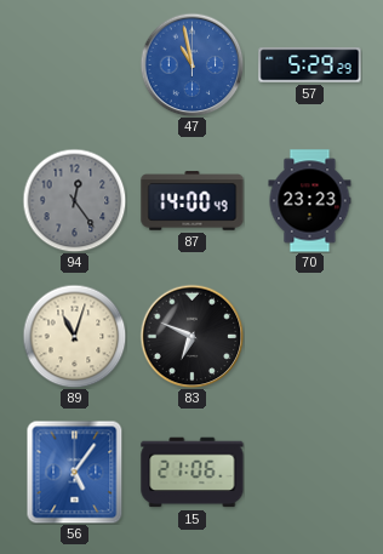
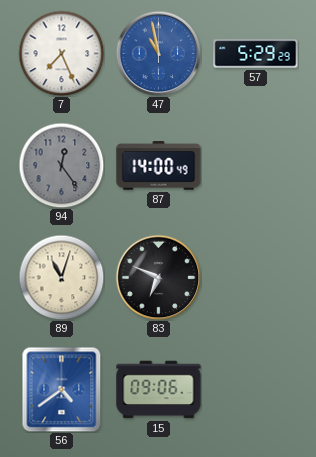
7: none -> 7:26
70: 23:23 -> none
56: 5:06 -> 4:39
15: 21:06 -> 09:06
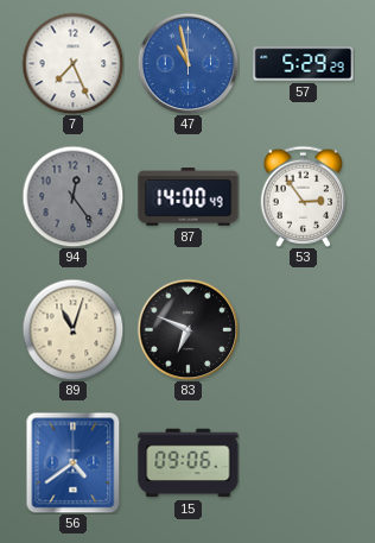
53: none -> 2:54
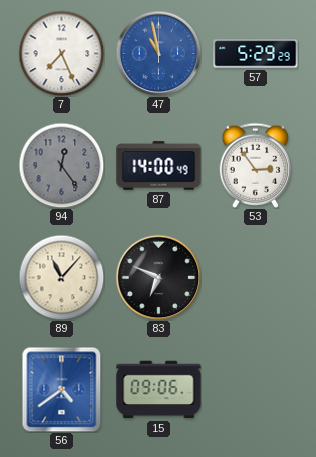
89: 11:03 -> 11:07
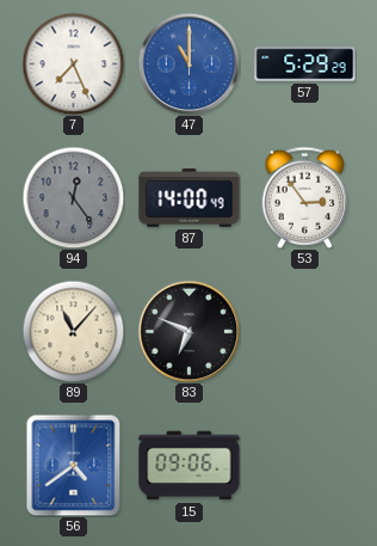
47: 10:58 -> 11:00
